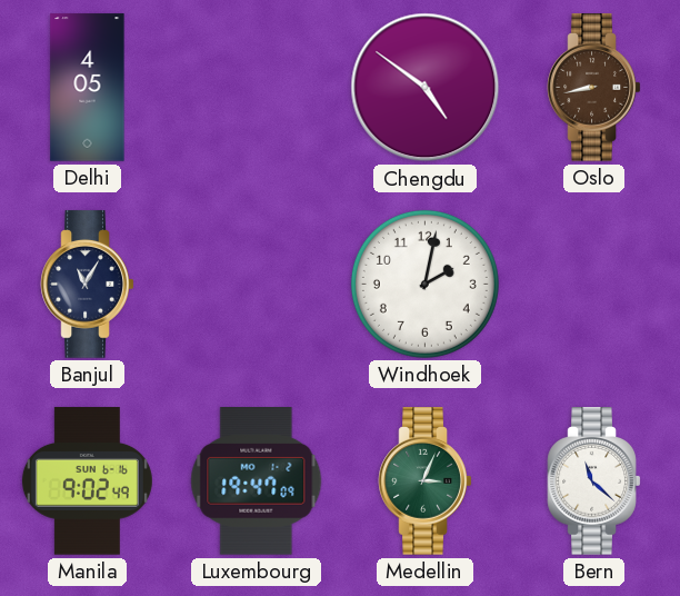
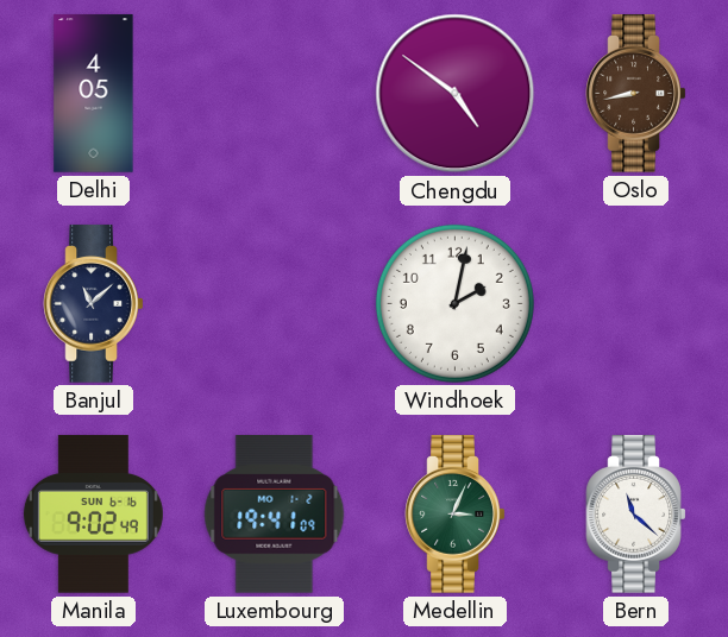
Banjul: 11:05 -> 11:08
Luxembourg: 19:47 -> 19:41
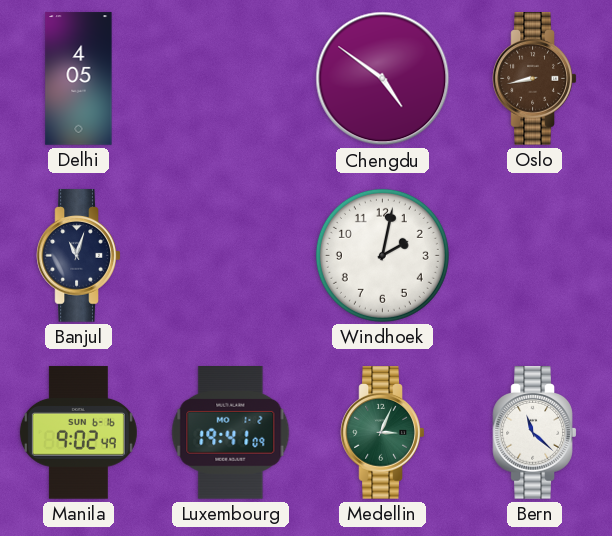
Banjul: 11:08 -> 11:03
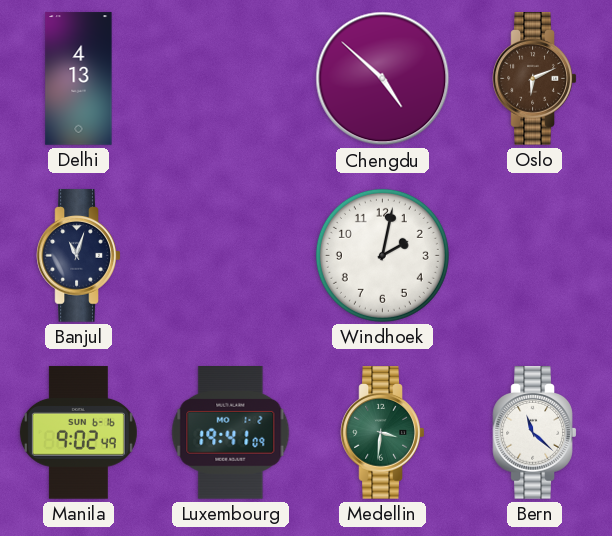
Delhi: 4:05 -> 4:13
Chengdu: 4:51 -> 4:52
Oslo: 8:43 -> 6:11
Medellin: 3:04 -> 3:31
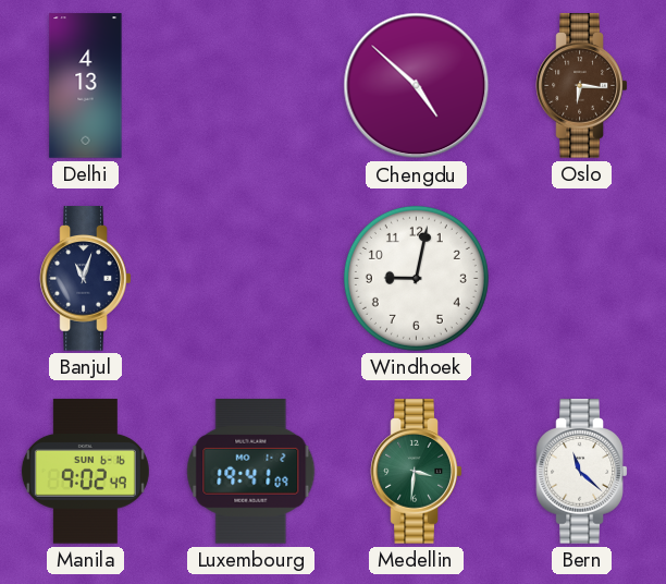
Oslo: 6:11 -> 6:16
Windhoek: 2:02 -> 9:02
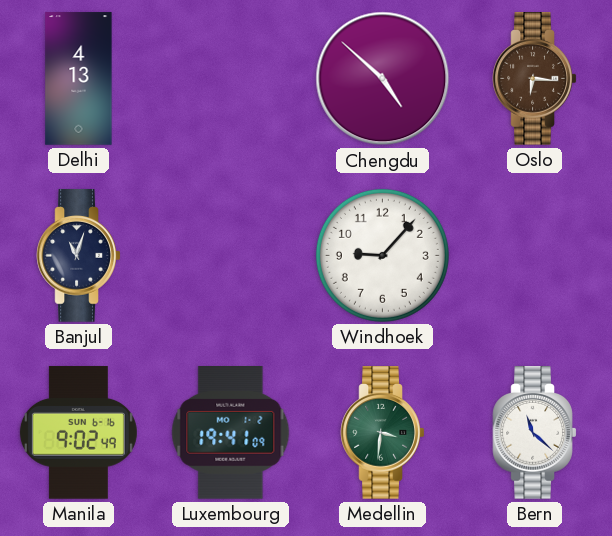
Windhoek: 9:02 -> 9:07
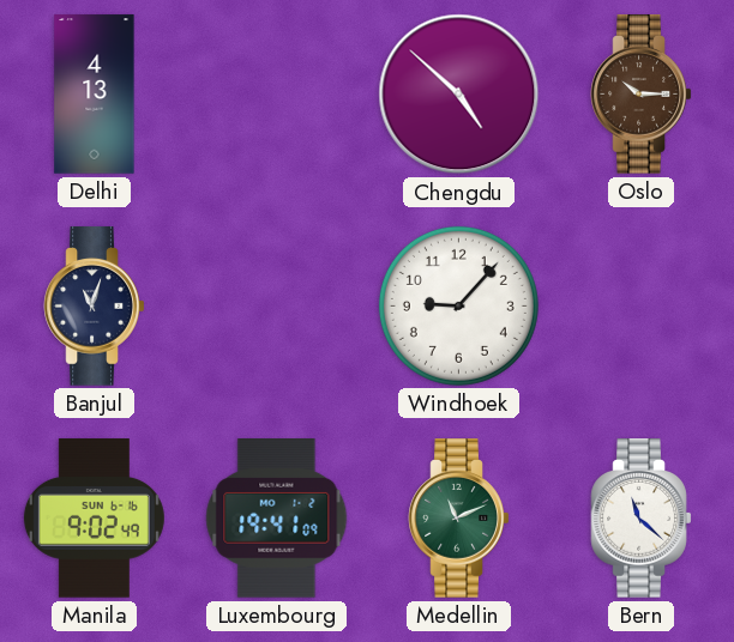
Oslo: 6:16 -> 10:15
Medellin: 3:31 -> 11:11
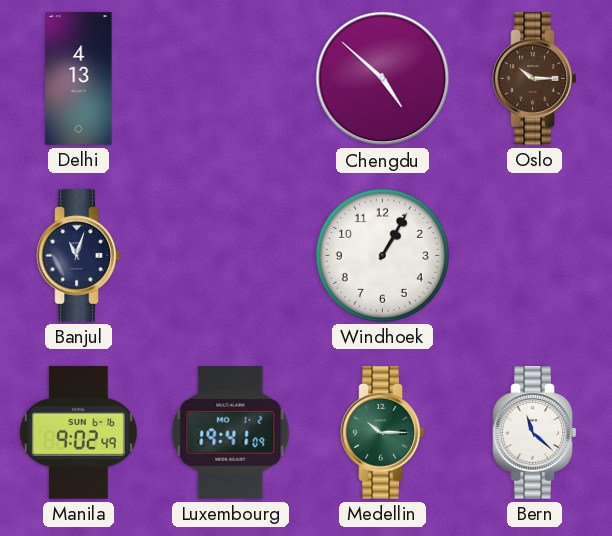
Windhoek: 9:07 -> 1:05
Medellin: 11:11 -> 10:15
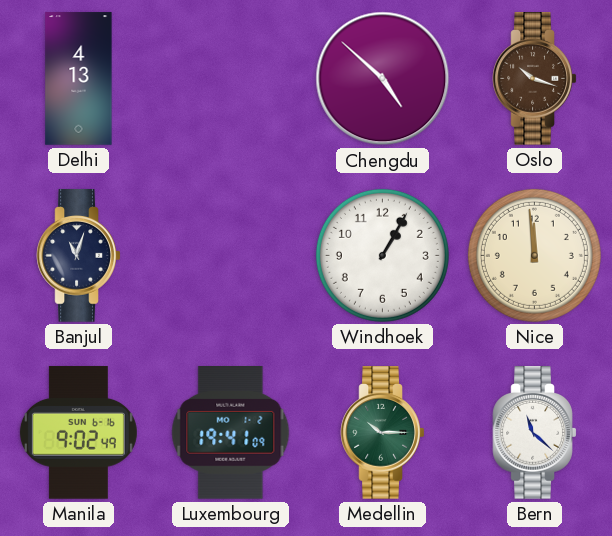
Oslo: 10:15 -> 10:18
Nice: none -> 11:59
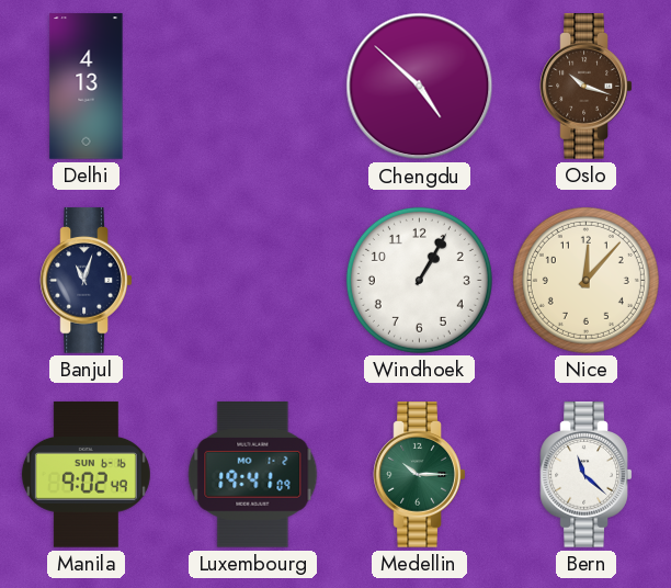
Nice: 11:59 -> 12:07
